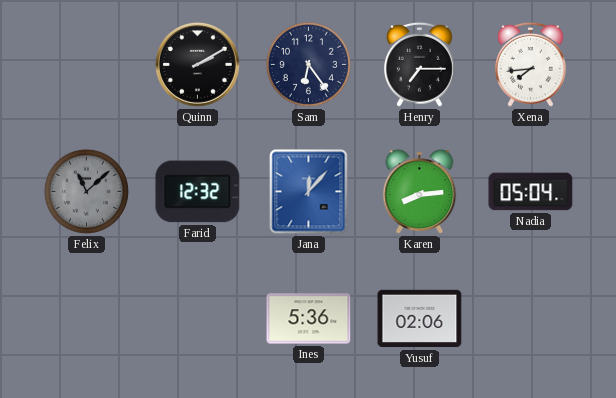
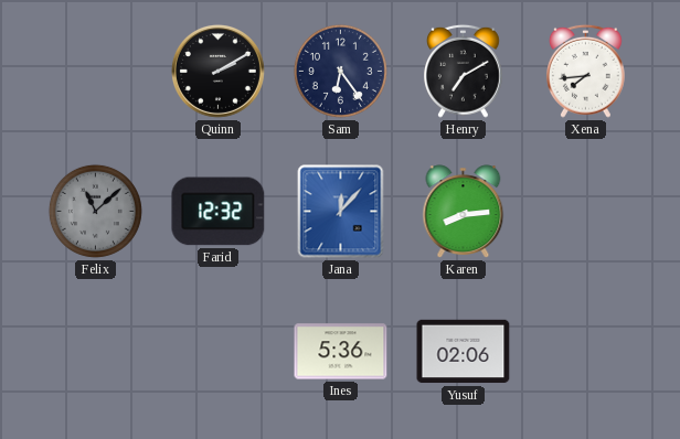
Henry: 7:15 -> 7:10
Nadia: 05:04 -> none
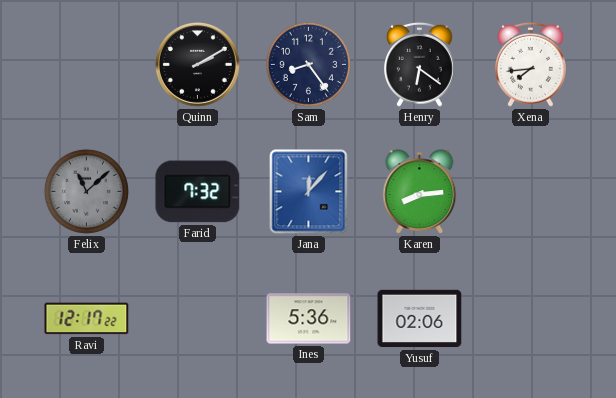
Sam: 6:24 -> 8:24
Henry: 7:10 -> 6:21
Farid: 12:32 -> 7:32
Ravi: none -> 12:17
